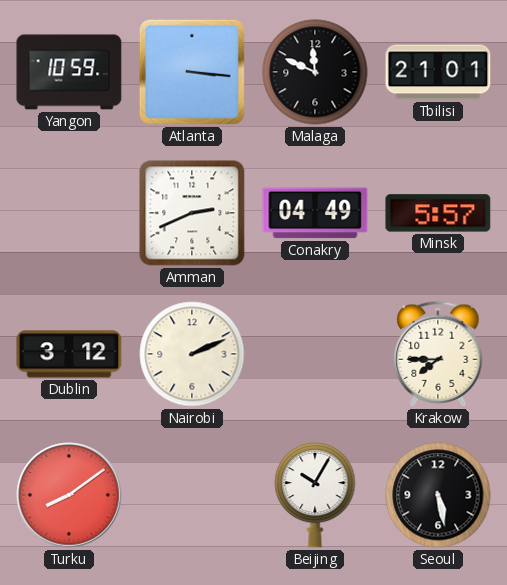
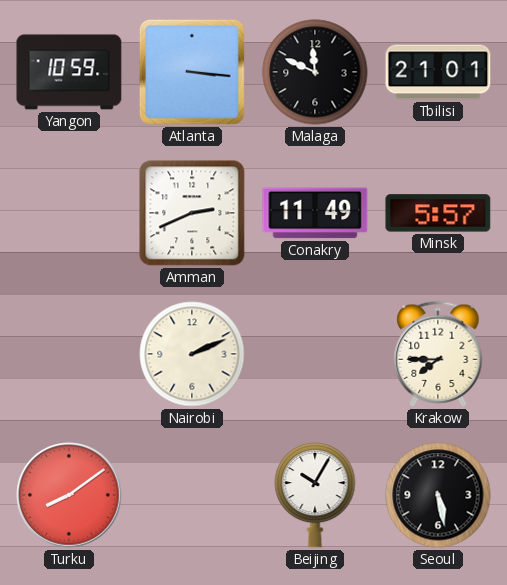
Conakry: 04:49 -> 11:49
Dublin: 3:12 -> none
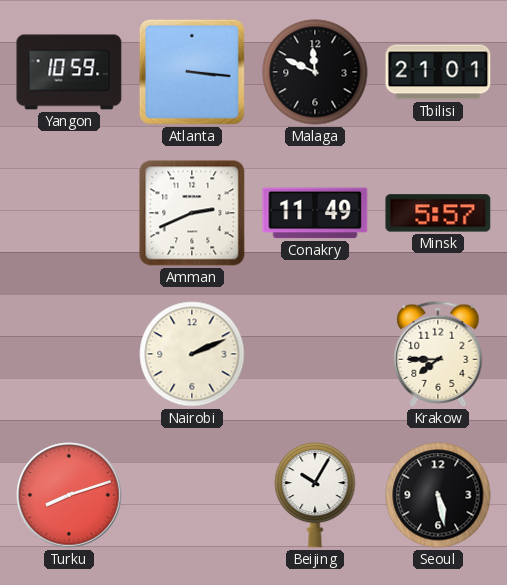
Turku: 8:09 -> 8:12
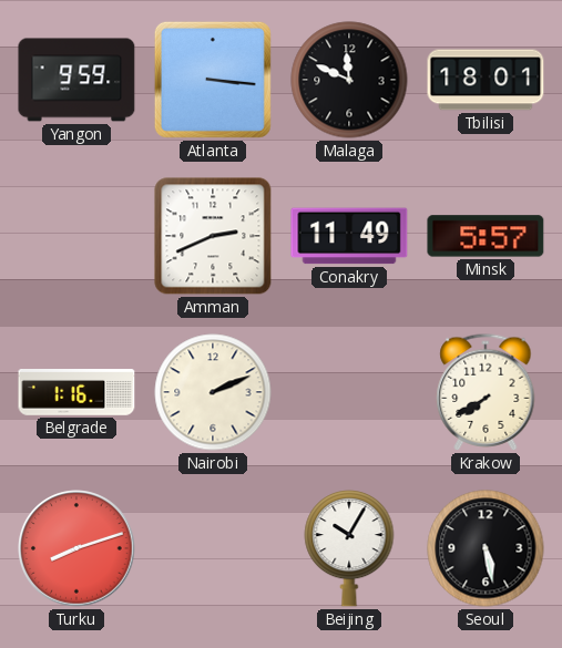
Yangon: 10:59 -> 9:59
Tbilisi: 21:01 -> 18:01
Belgrade: none -> 1:16
Krakow: 7:45 -> 7:40
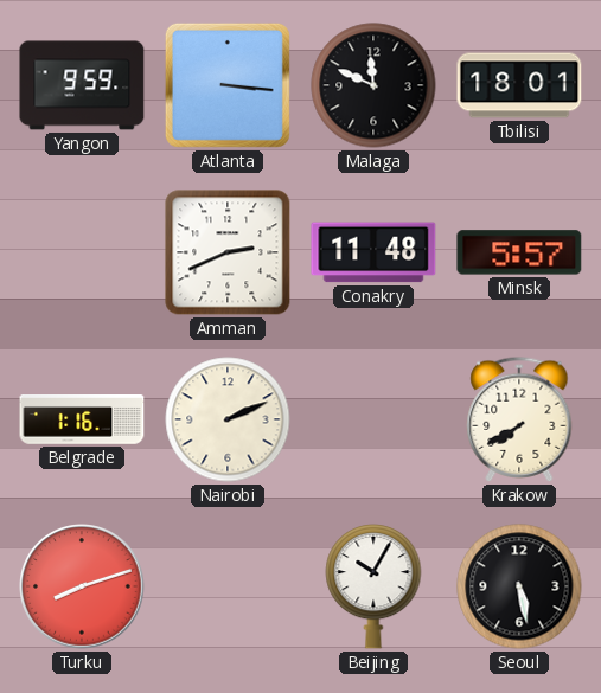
Conakry: 11:49 -> 11:48
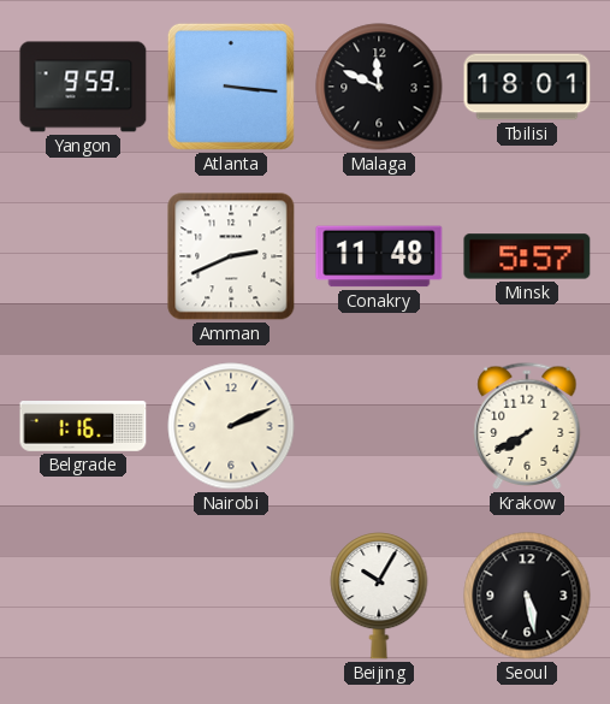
Turku: 8:12 -> none
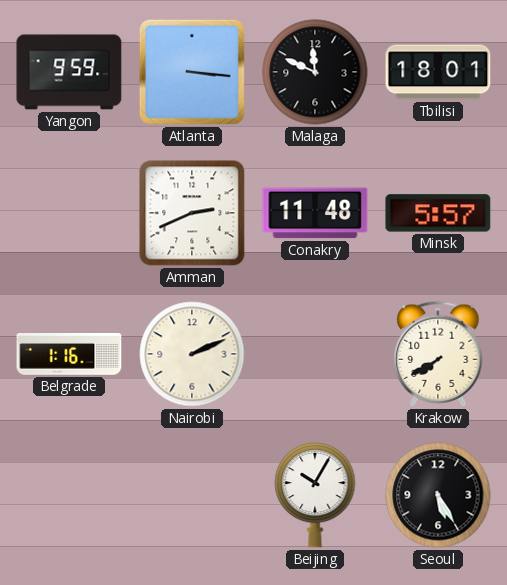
Seoul: 5:28 -> 5:25
